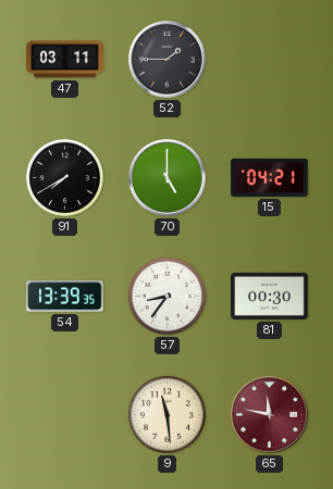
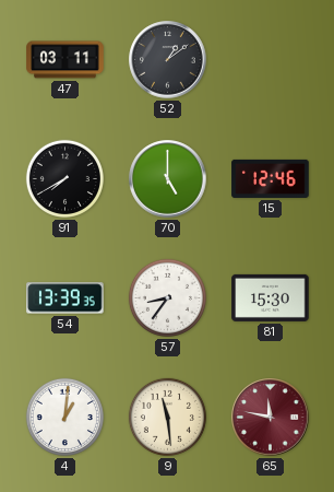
52: 1:45 -> 1:09
15: 04:21 -> 12:46
81: 00:30 -> 15:30
4: none -> 1:01
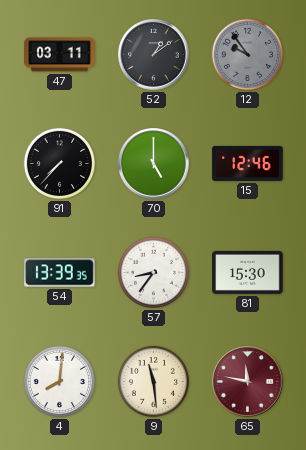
12: none -> 9:54
91: 7:40 -> 7:37
4: 1:01 -> 8:01
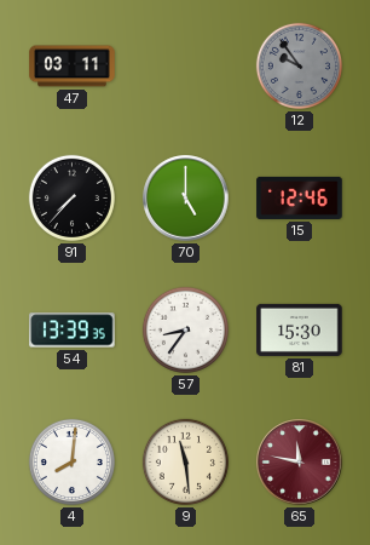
52: 1:09 -> none
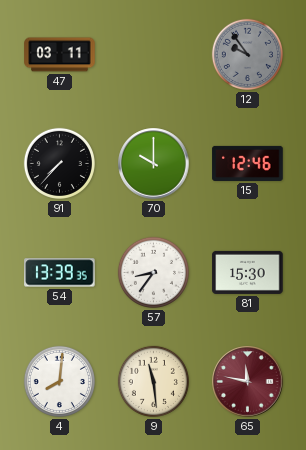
70: 5:00 -> 10:00
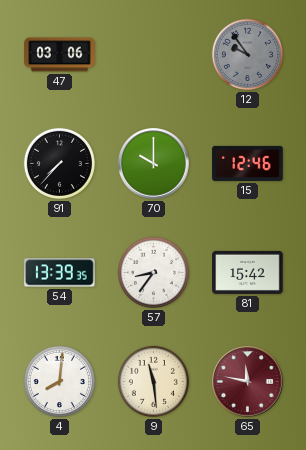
47: 03:11 -> 03:06
81: 15:30 -> 15:42
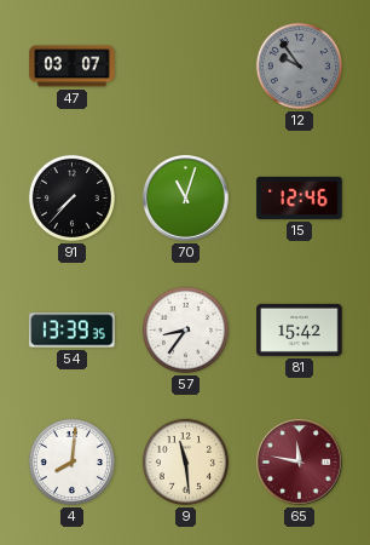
47: 03:06 -> 03:07
70: 10:00 -> 11:03
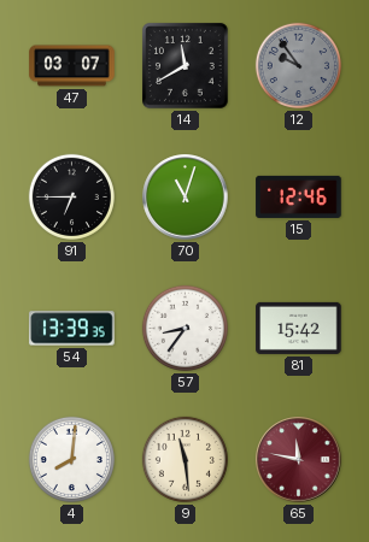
14: none -> 11:40
91: 7:37 -> 6:45
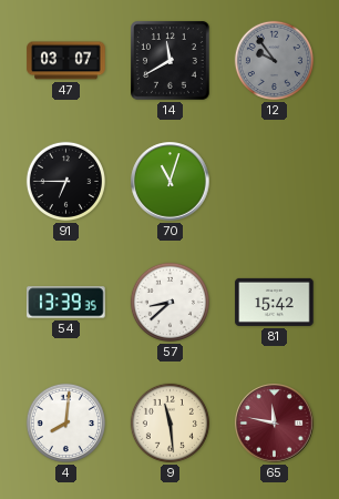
15: 12:46 -> none
57: 8:36 -> 8:38
